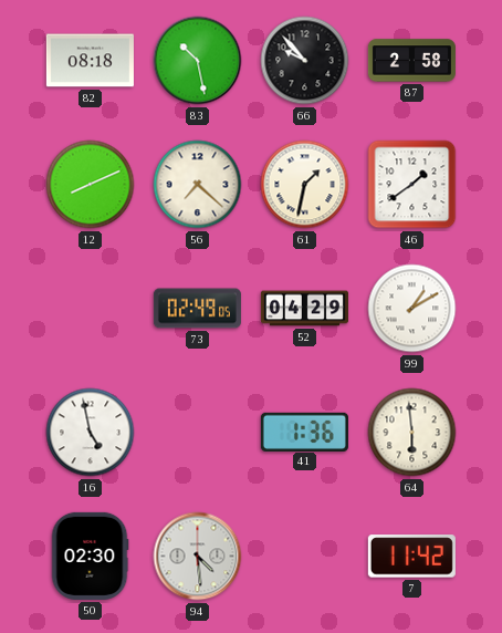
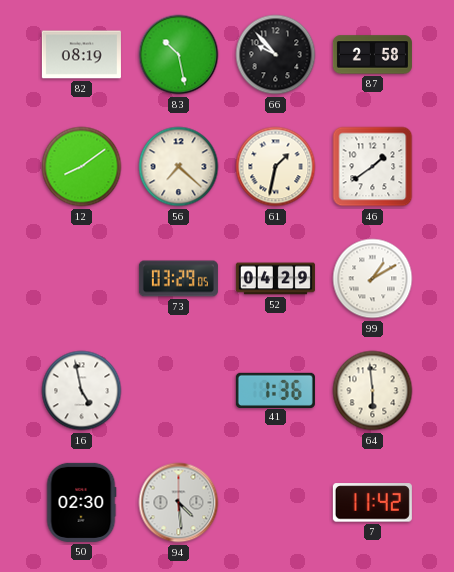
82: 08:18 -> 08:19
12: 8:11 -> 8:09
73: 02:49 -> 03:29
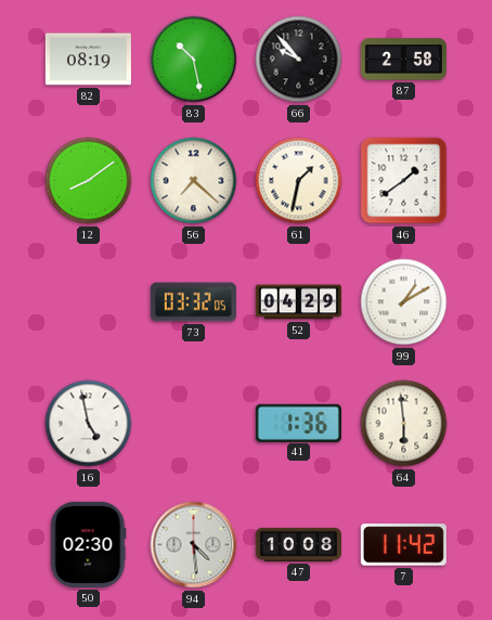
73: 03:29 -> 03:32
47: none -> 10:08
